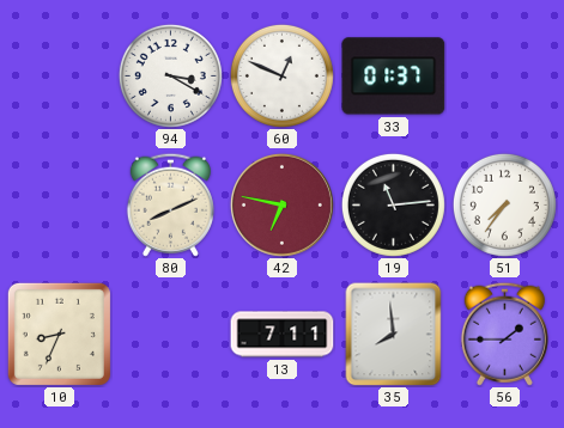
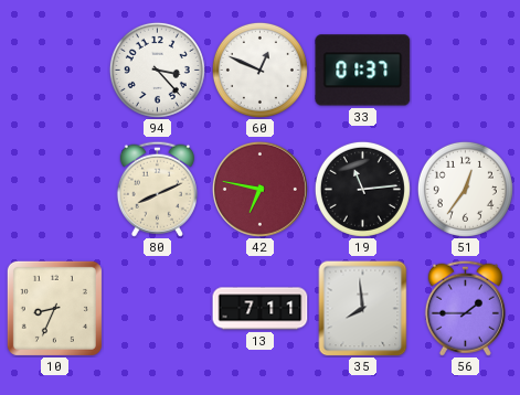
94: 3:20 -> 3:23
51: 7:36 -> 12:36
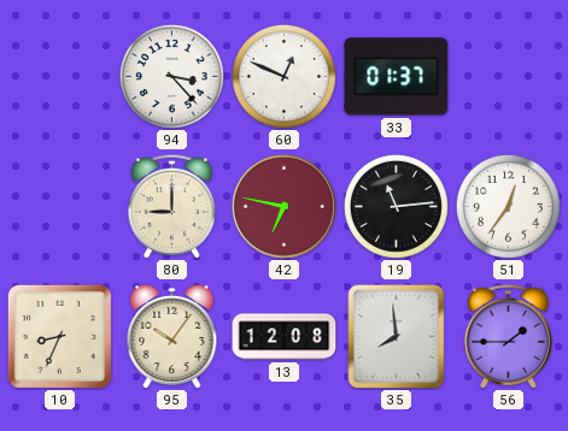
80: 8:11 -> 9:00
95: none -> 10:06
13: 7:11 -> 12:08
